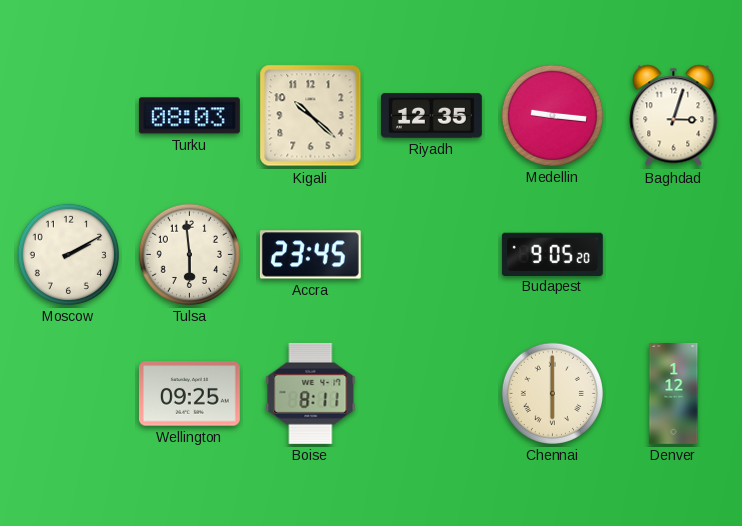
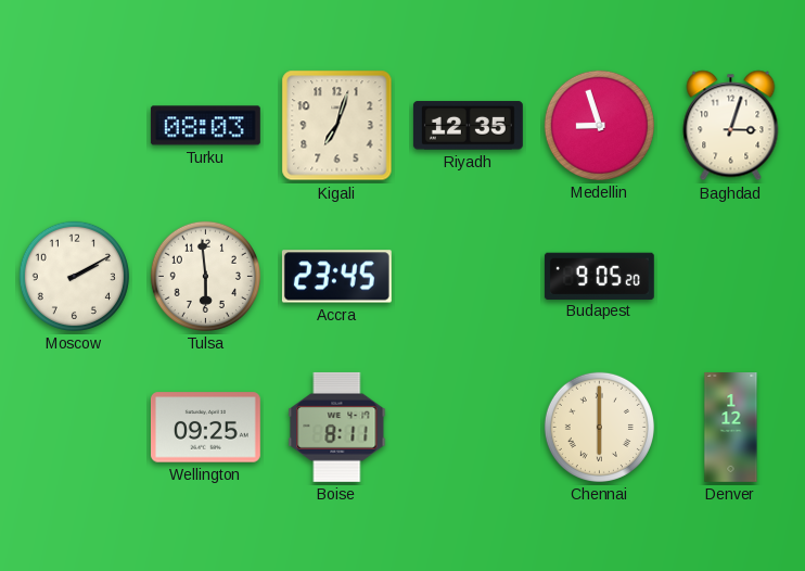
Kigali: 10:22 -> 7:03
Medellin: 9:16 -> 8:57
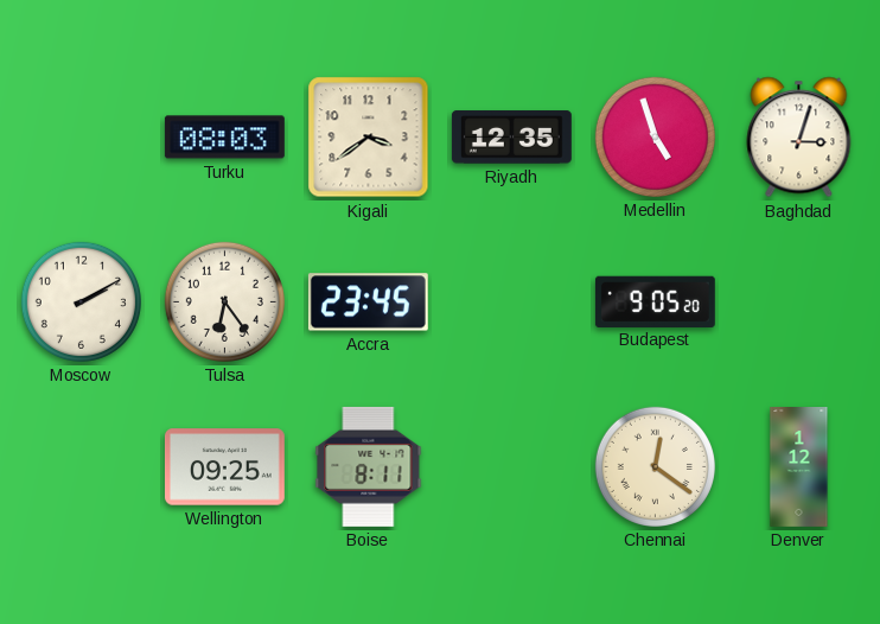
Kigali: 7:03 -> 3:39
Medellin: 8:57 -> 4:57
Tulsa: 5:59 -> 6:24
Chennai: 6:00 -> 12:21
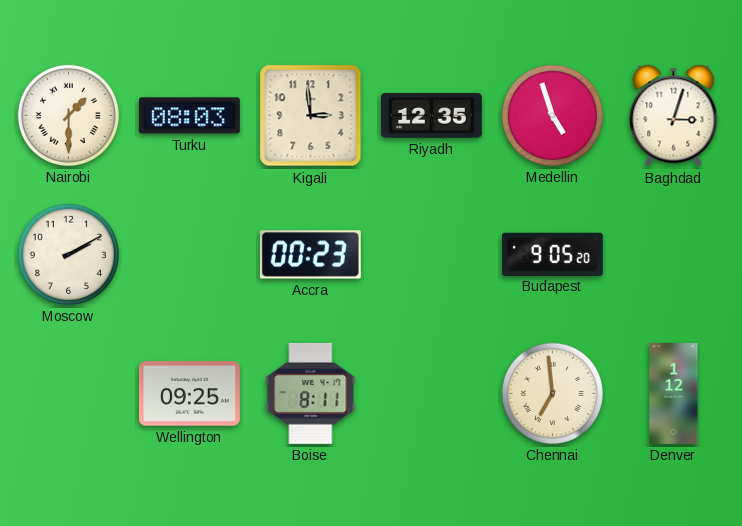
Nairobi: none -> 1:30
Kigali: 3:39 -> 2:59
Tulsa: 6:24 -> none
Accra: 23:45 -> 00:23
Chennai: 12:21 -> 6:59
